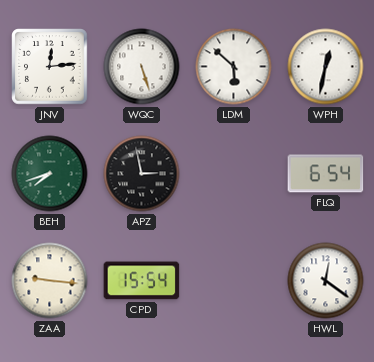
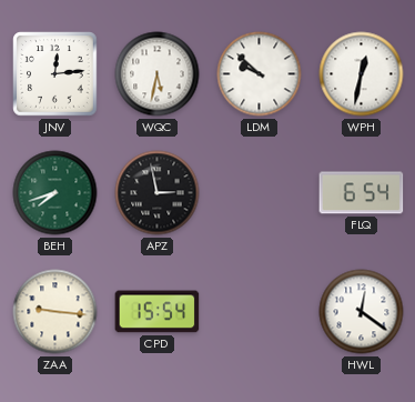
WQC: 5:27 -> 5:32
LDM: 5:52 -> 9:52
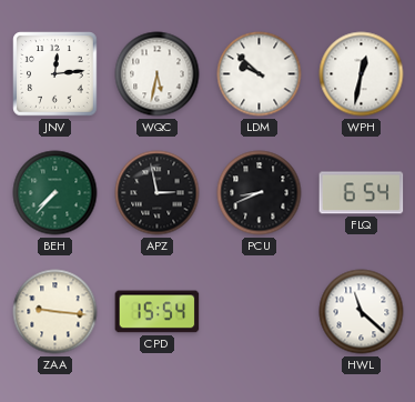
BEH: 7:42 -> 7:37
PCU: none -> 8:41
HWL: 12:21 -> 11:22
